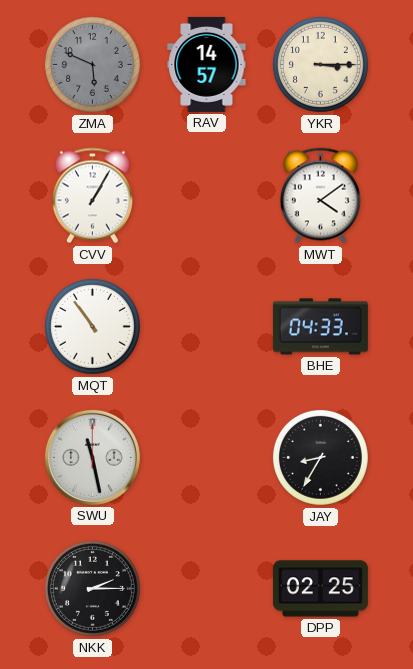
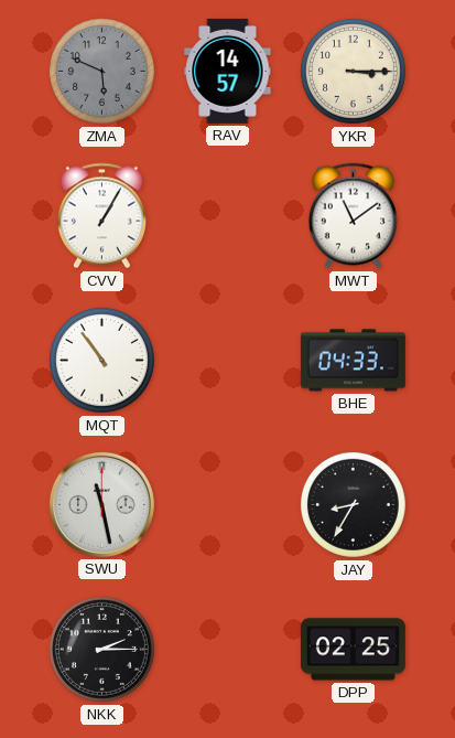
MWT: 4:09 -> 11:09
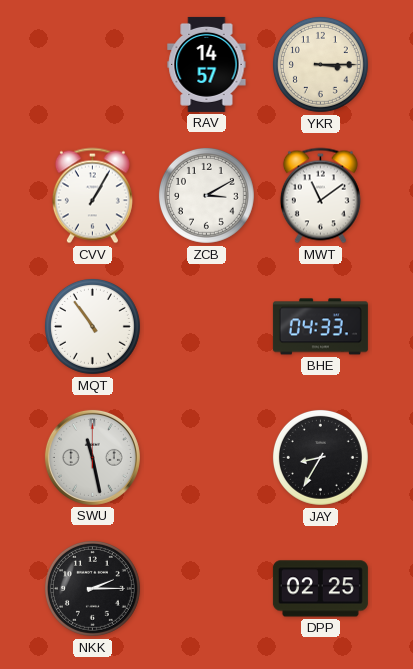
ZMA: 5:49 -> none
ZCB: none -> 3:10
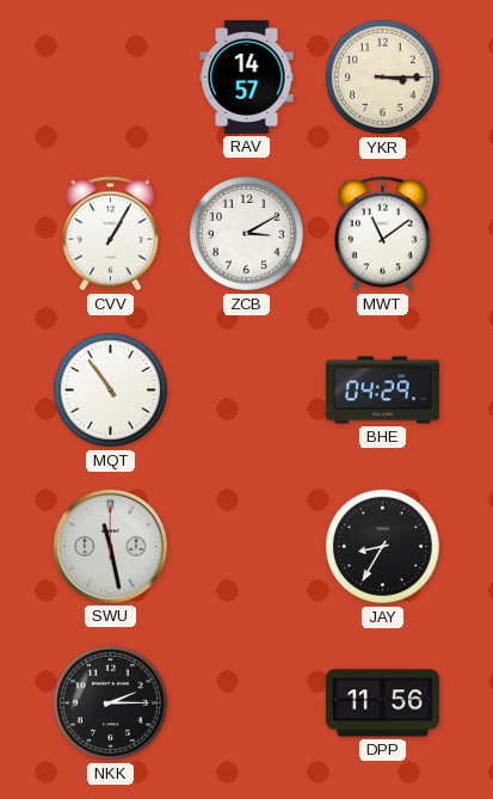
BHE: 04:33 -> 04:29
DPP: 02:25 -> 11:56
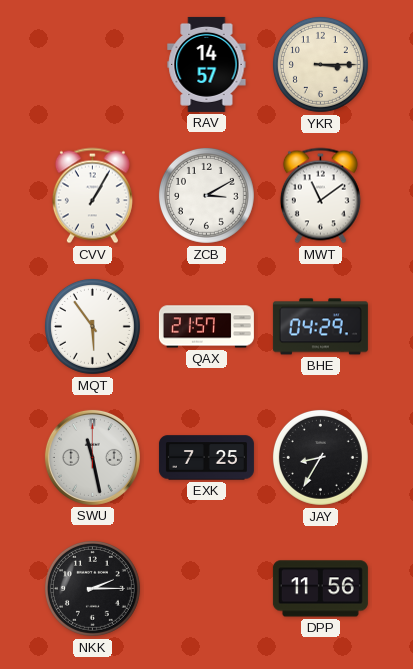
MQT: 10:54 -> 5:54
QAX: none -> 21:57
EXK: none -> 7:25
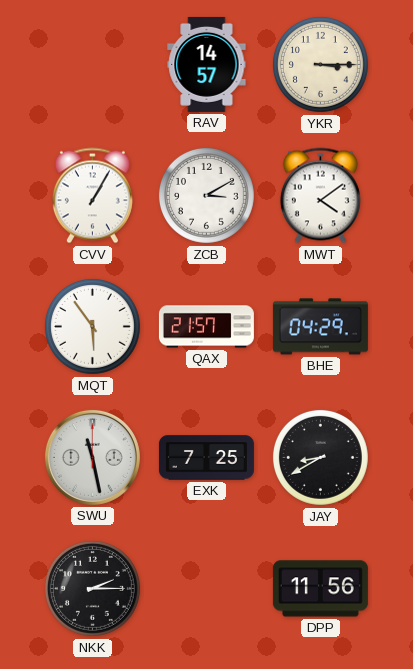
MWT: 11:09 -> 4:09
JAY: 8:35 -> 8:40
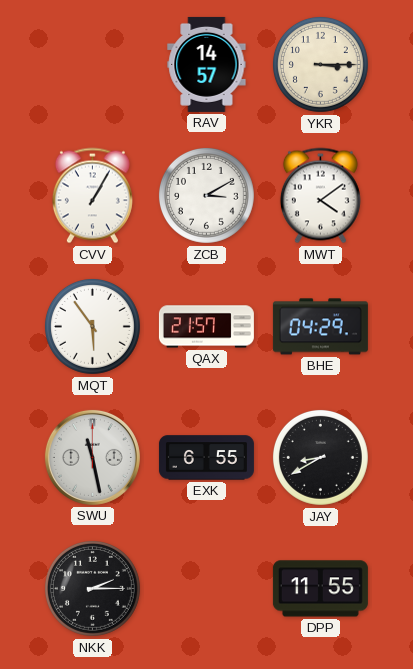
EXK: 7:25 -> 6:55
DPP: 11:56 -> 11:55
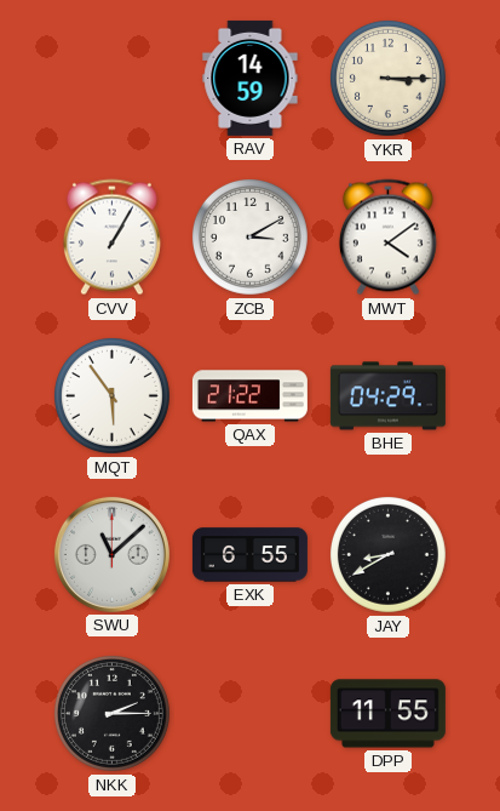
RAV: 14:57 -> 14:59
QAX: 21:57 -> 21:22
SWU: 11:28 -> 11:08
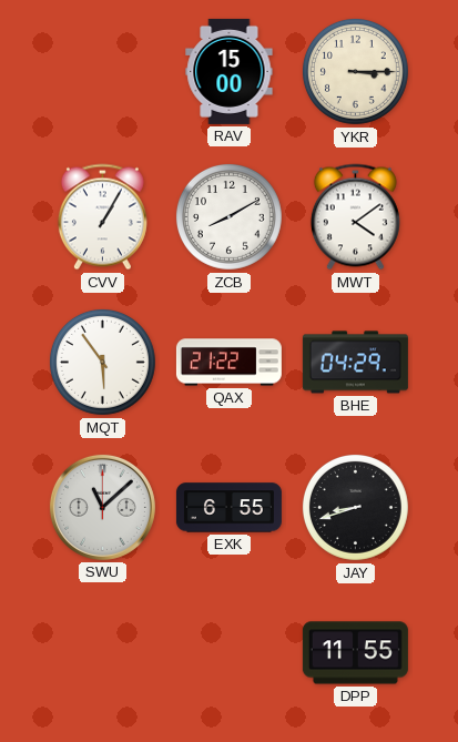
RAV: 14:59 -> 15:00
ZCB: 3:10 -> 8:10
JAY: 8:40 -> 8:42
NKK: 2:15 -> none
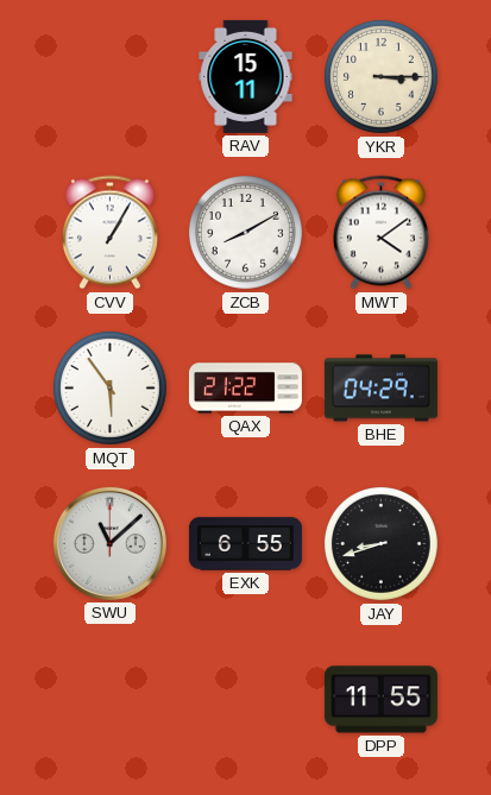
RAV: 15:00 -> 15:11
